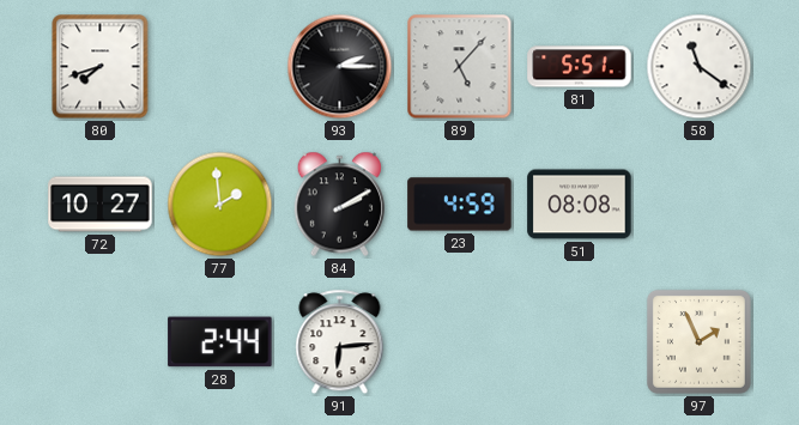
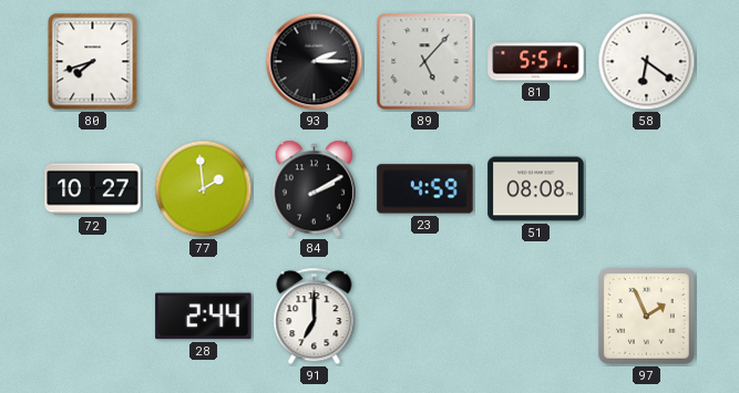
58: 11:21 -> 6:21
91: 6:14 -> 7:00
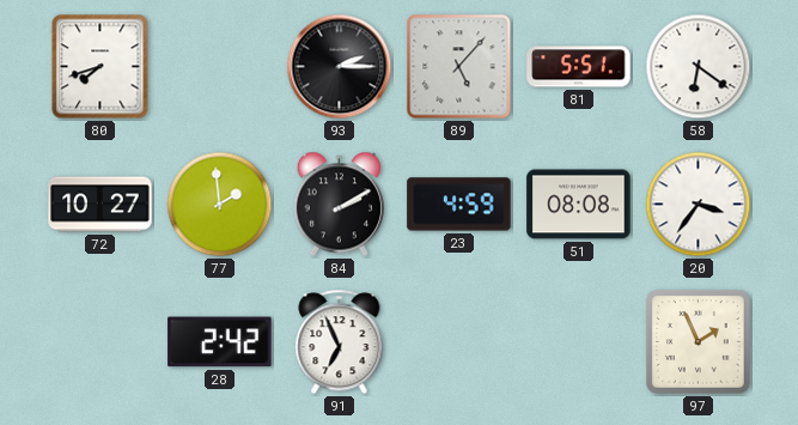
20: none -> 3:36
28: 2:44 -> 2:42
91: 7:00 -> 6:56
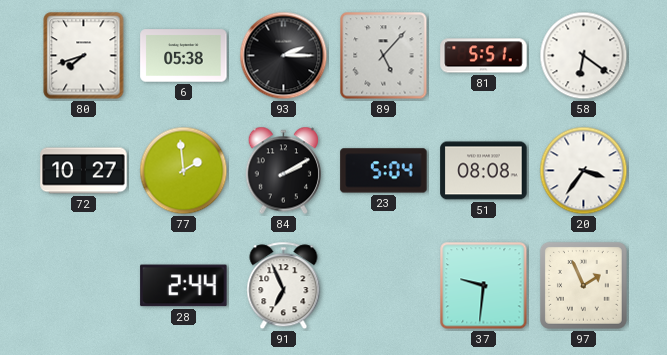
6: none -> 05:38
23: 4:59 -> 5:04
28: 2:42 -> 2:44
37: none -> 9:31
